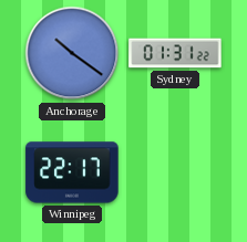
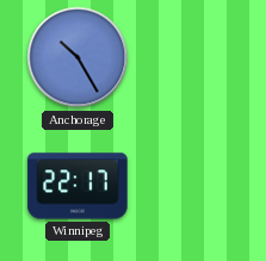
Anchorage: 10:21 -> 10:25
Sydney: 01:31 -> none
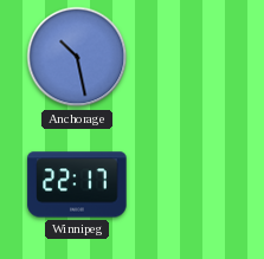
Anchorage: 10:25 -> 10:28
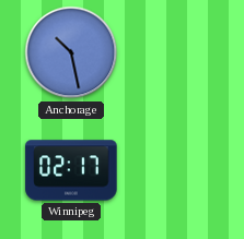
Winnipeg: 22:17 -> 02:17
